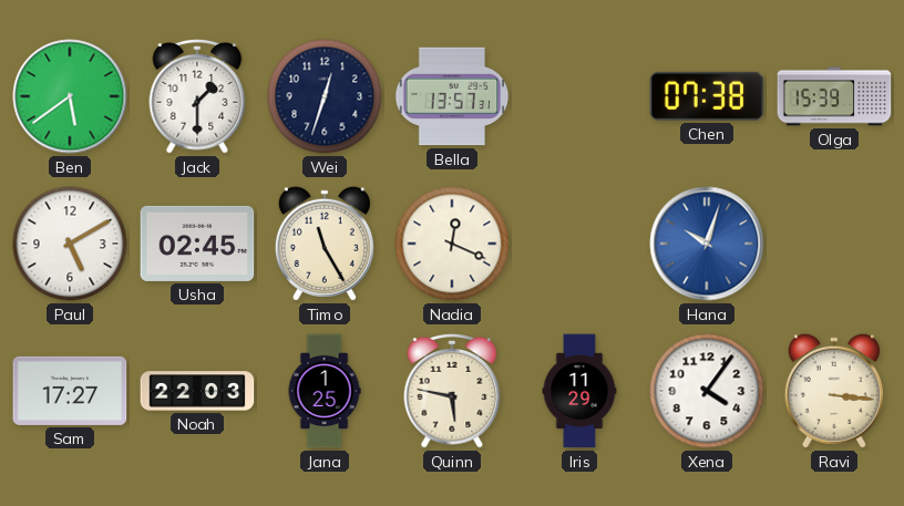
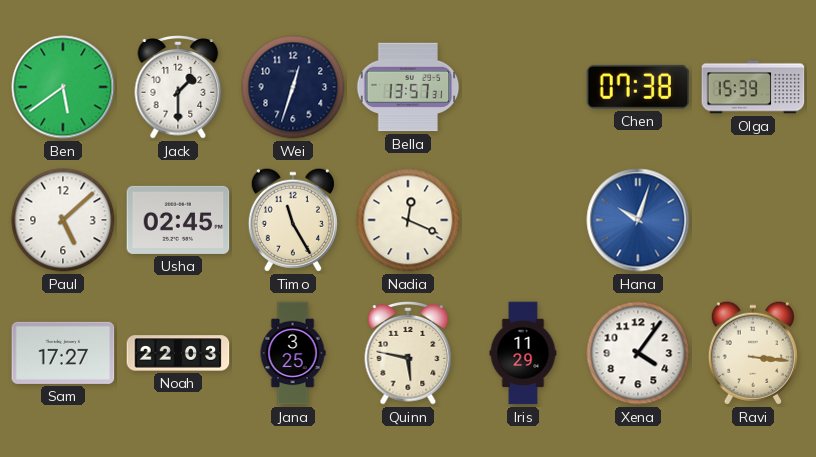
Paul: 5:10 -> 5:08
Jana: 1:25 -> 3:25
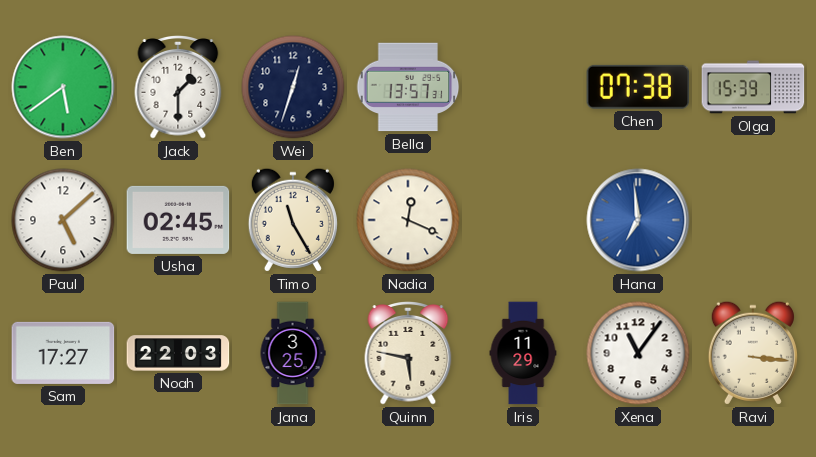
Hana: 10:03 -> 6:59
Xena: 4:06 -> 11:06
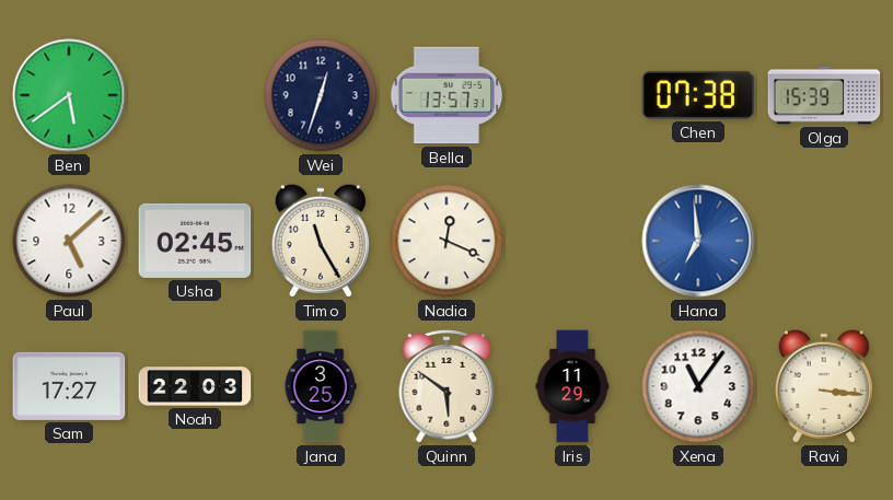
Jack: 1:30 -> none
Quinn: 5:47 -> 5:51
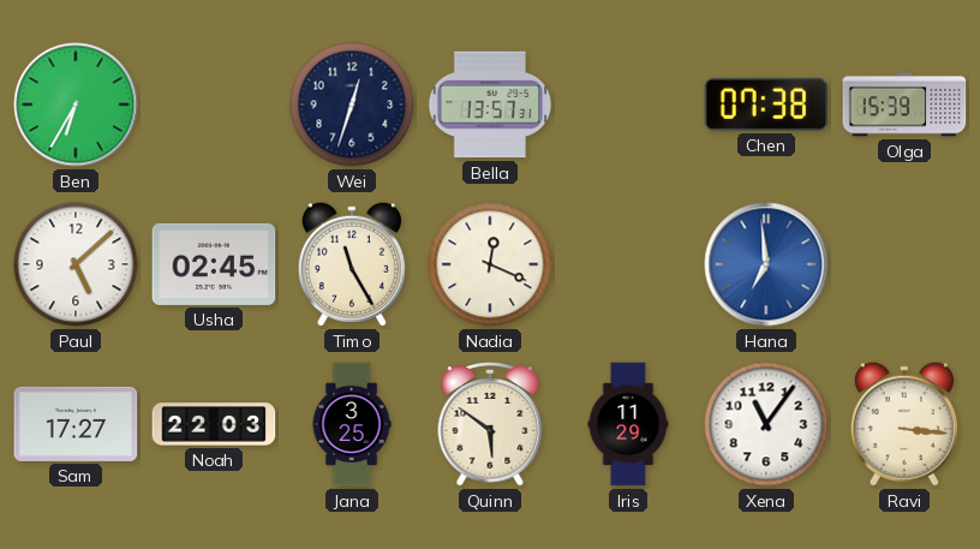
Ben: 5:39 -> 6:35
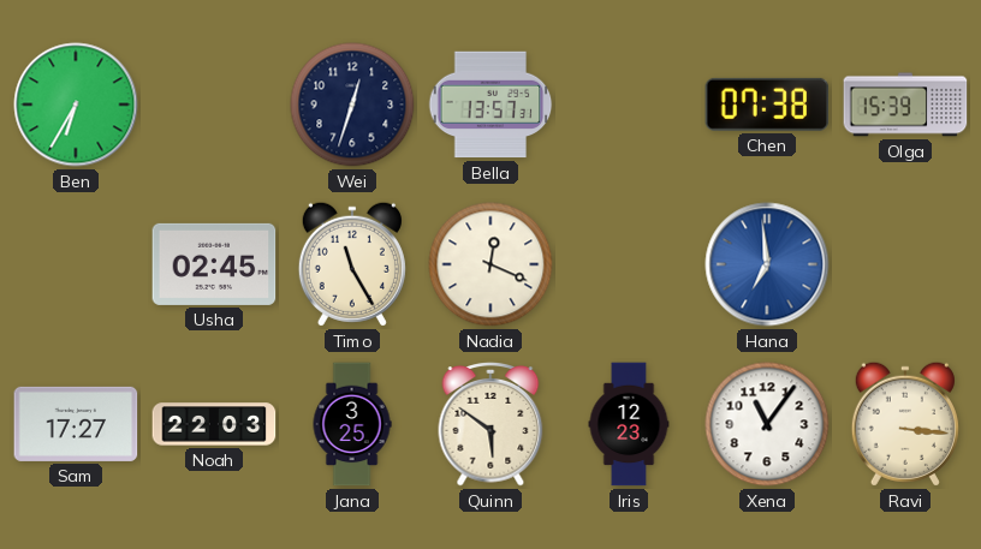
Paul: 5:08 -> none
Iris: 11:29 -> 12:23
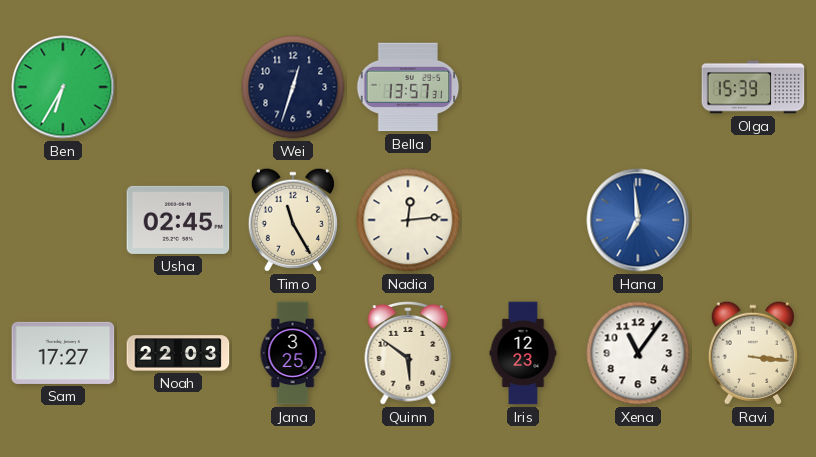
Chen: 07:38 -> none
Nadia: 12:19 -> 12:14
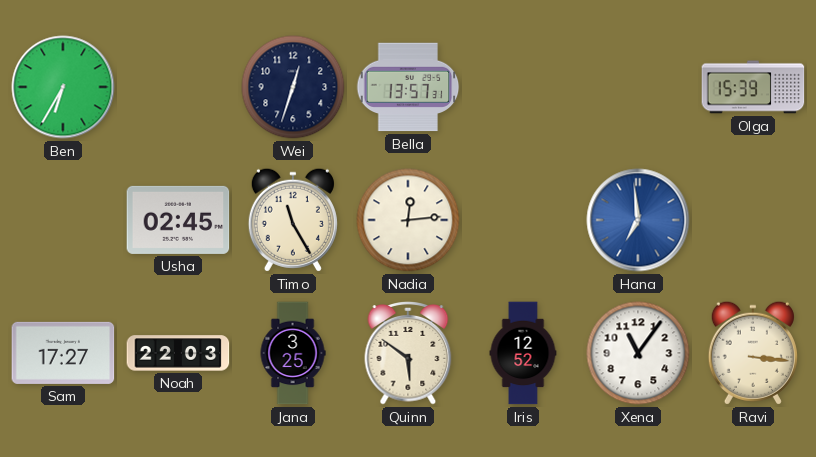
Iris: 12:23 -> 12:52
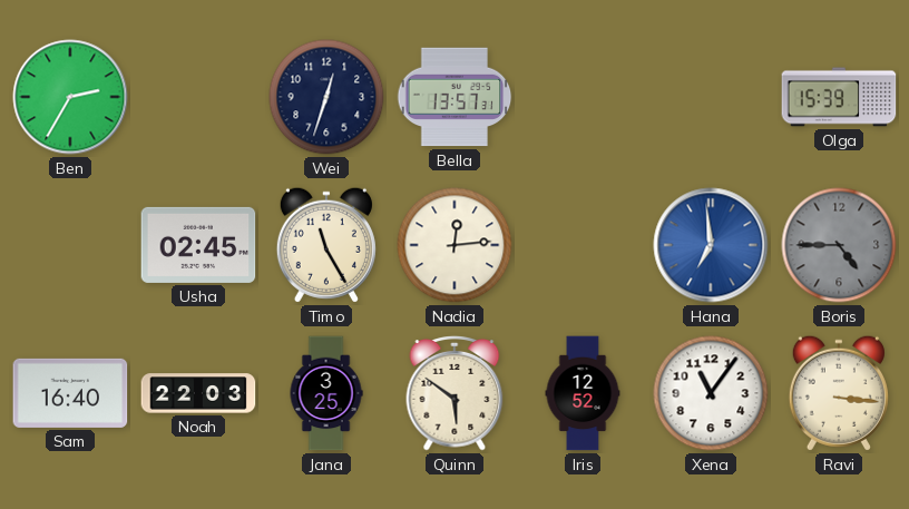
Ben: 6:35 -> 2:35
Boris: none -> 4:45
Sam: 17:27 -> 16:40
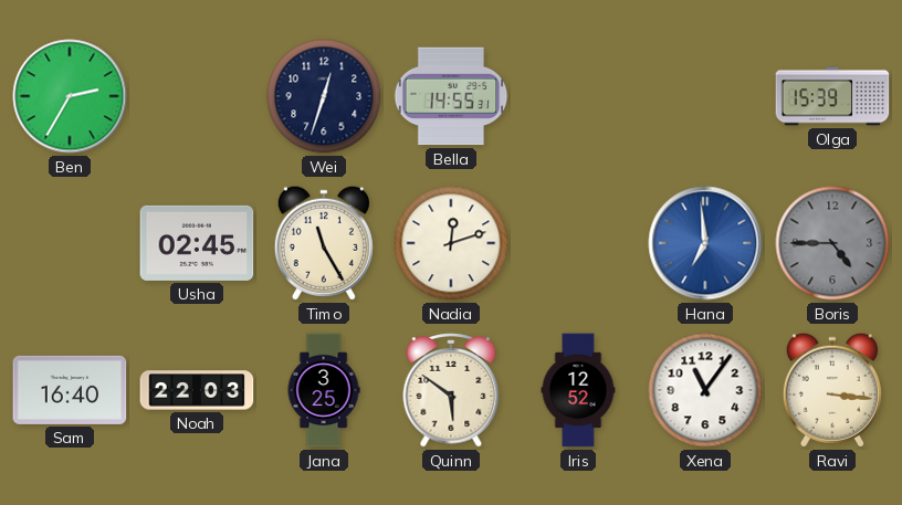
Bella: 13:57 -> 14:55
Nadia: 12:14 -> 12:12
